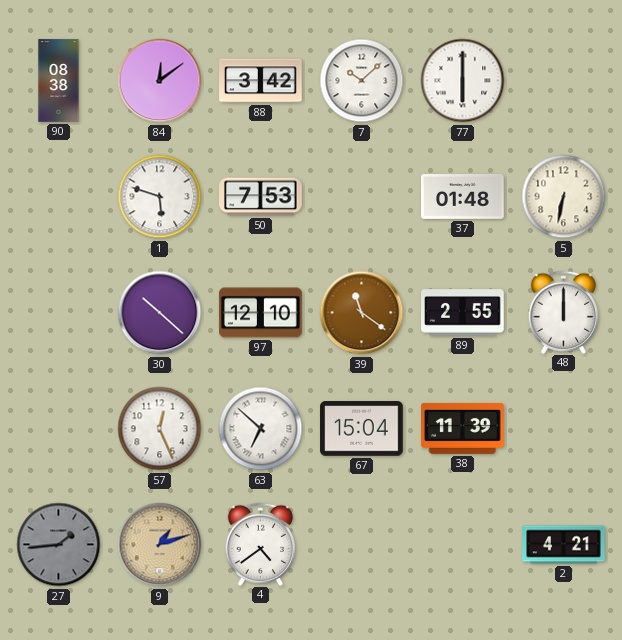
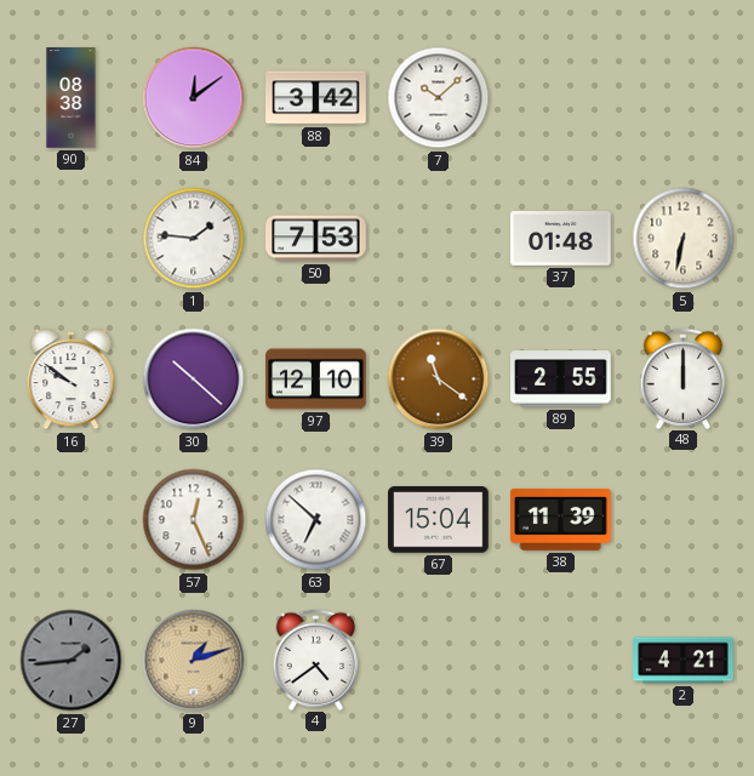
77: 6:00 -> none
1: 5:48 -> 1:46
16: none -> 9:51
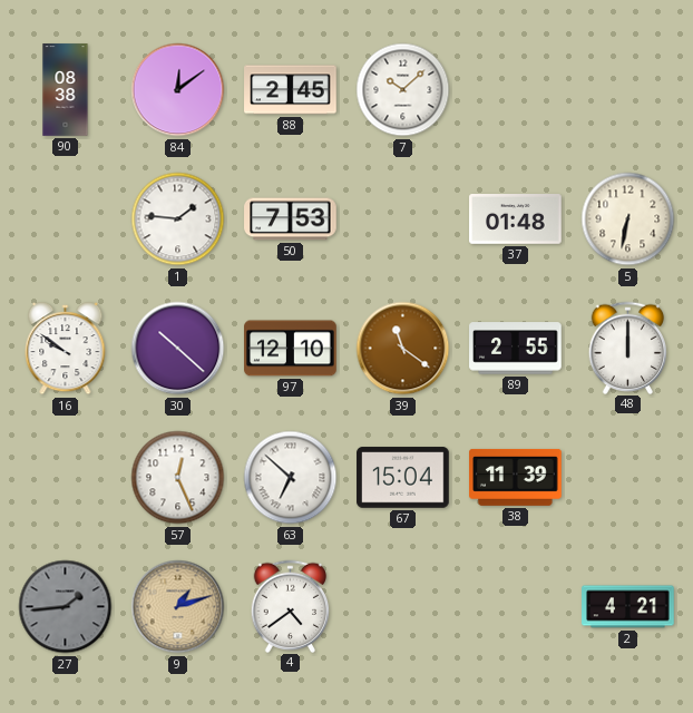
88: 3:42 -> 2:45
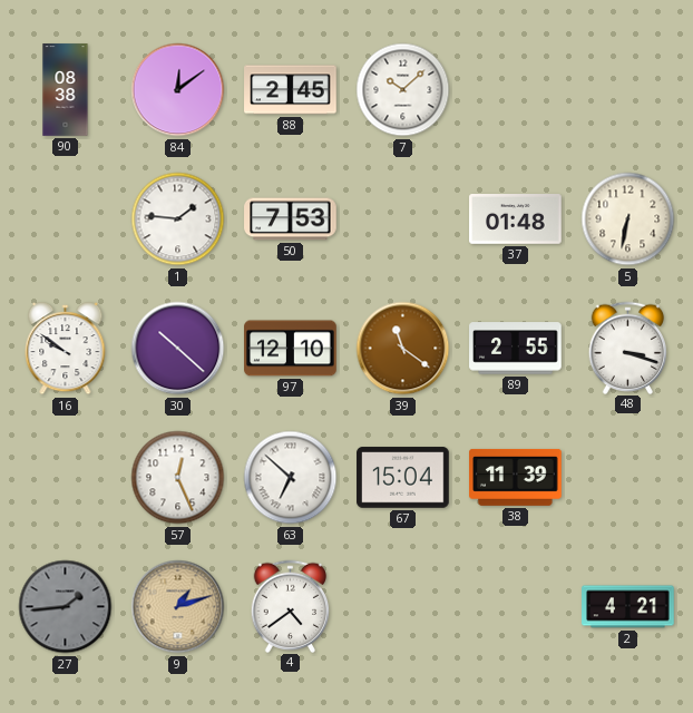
48: 12:00 -> 3:18
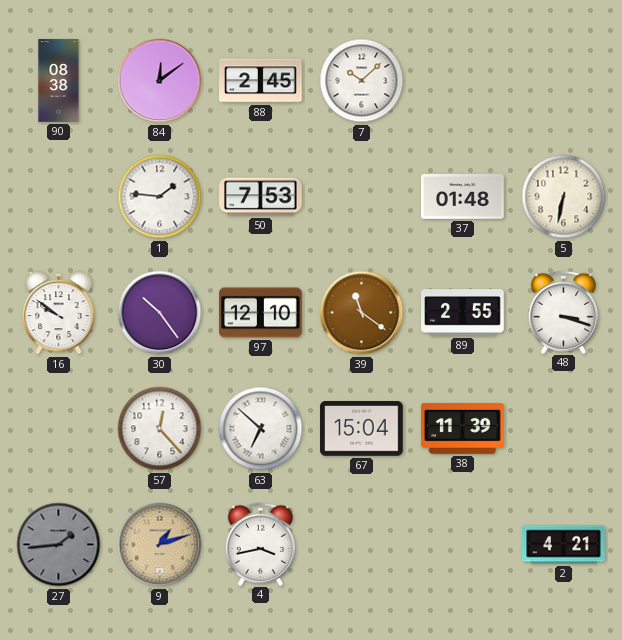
30: 10:22 -> 10:24
57: 12:26 -> 12:23
4: 4:39 -> 3:43
